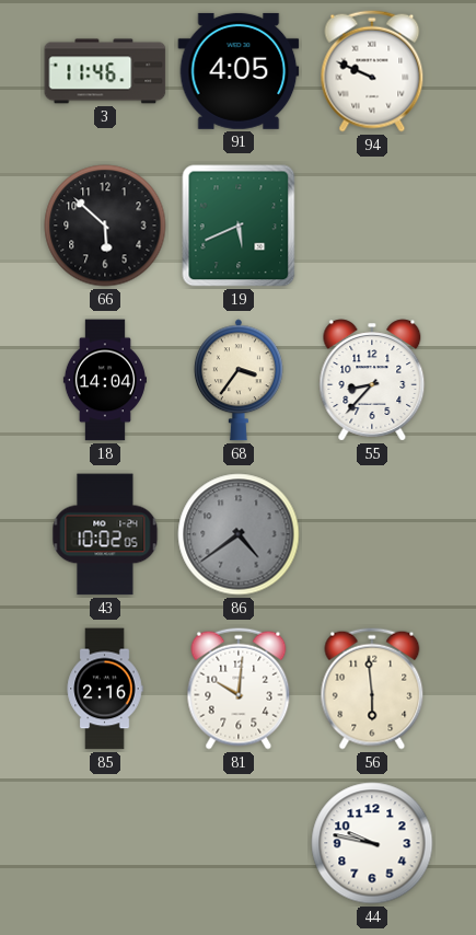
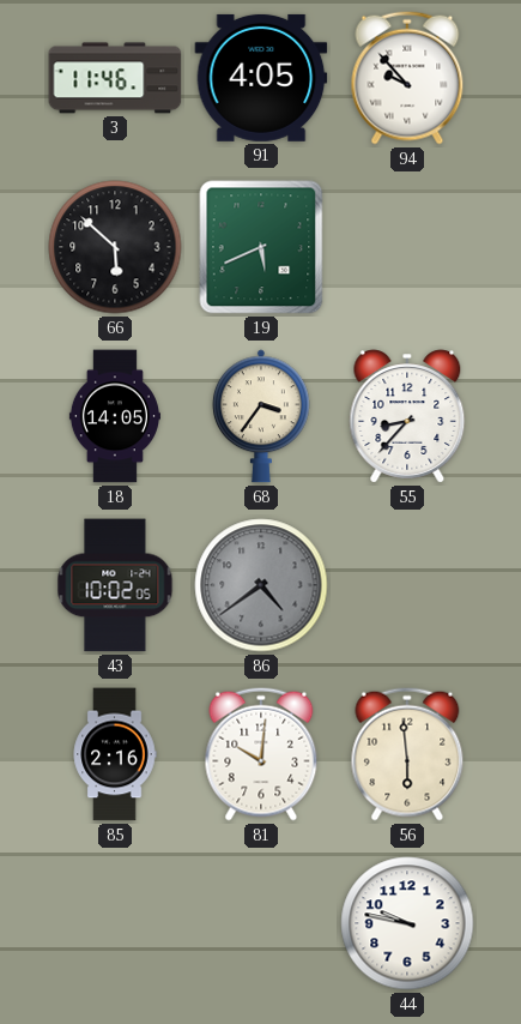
94: 9:49 -> 9:53
18: 14:04 -> 14:05
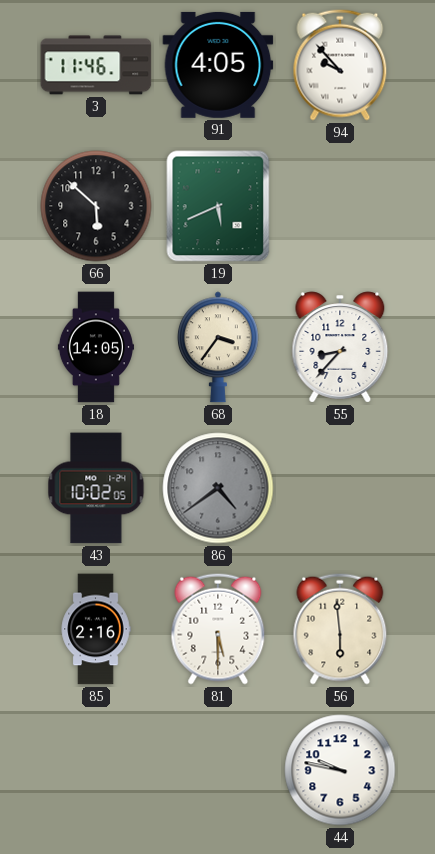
81: 10:01 -> 5:30
